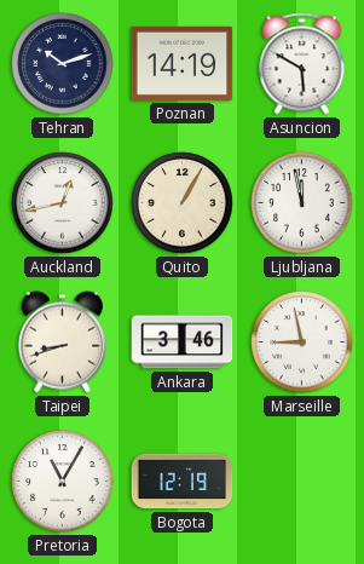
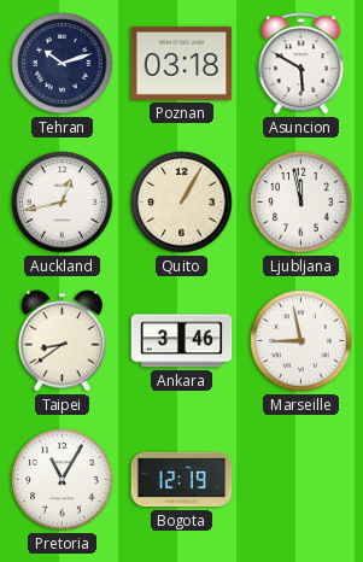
Poznan: 14:19 -> 03:18
Taipei: 8:42 -> 8:39
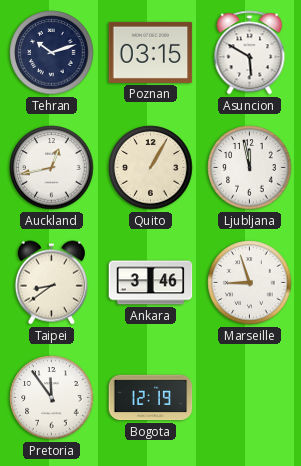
Poznan: 03:18 -> 03:15
Marseille: 8:58 -> 8:57
Pretoria: 11:05 -> 11:54
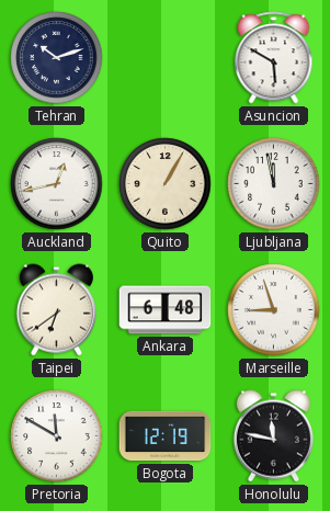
Poznan: 03:15 -> none
Taipei: 8:39 -> 6:39
Ankara: 3:46 -> 6:48
Pretoria: 11:54 -> 11:50
Honolulu: none -> 11:47
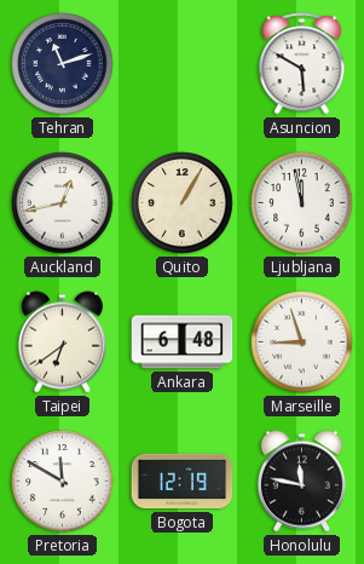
Tehran: 10:12 -> 11:12
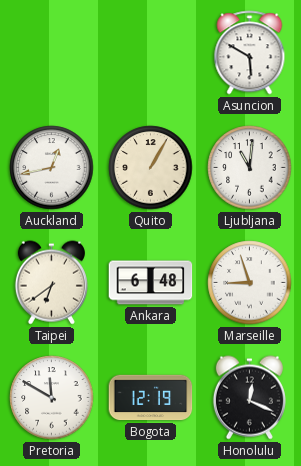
Tehran: 11:12 -> none
Ljubljana: 11:58 -> 11:01
Honolulu: 11:47 -> 12:19
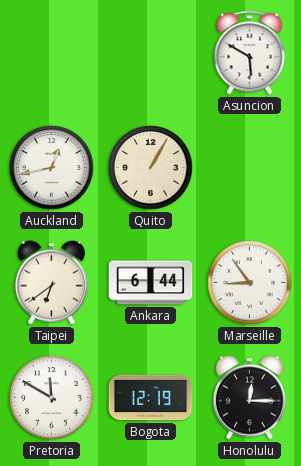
Ljubljana: 11:01 -> none
Ankara: 6:48 -> 6:44
Marseille: 8:57 -> 8:54
Honolulu: 12:19 -> 12:15
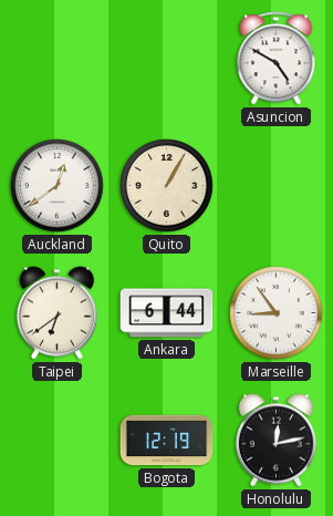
Asuncion: 5:50 -> 4:50
Auckland: 12:43 -> 12:39
Pretoria: 11:50 -> none
Honolulu: 12:15 -> 12:13
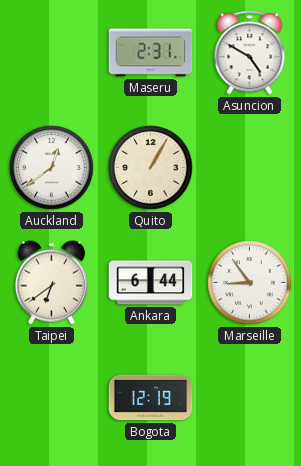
Maseru: none -> 2:31
Honolulu: 12:13 -> none
